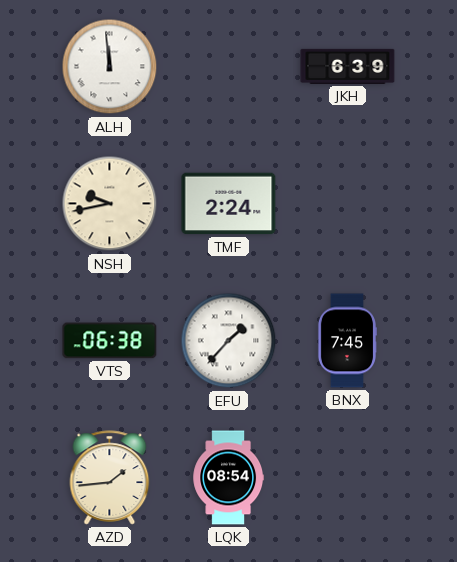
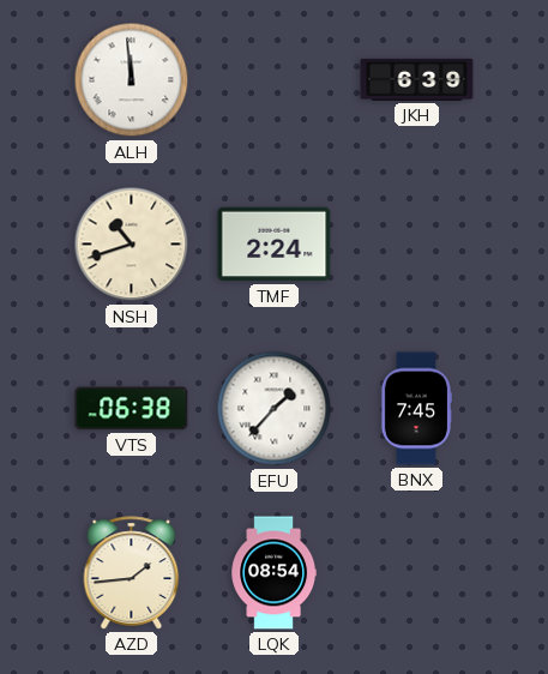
NSH: 9:43 -> 10:42
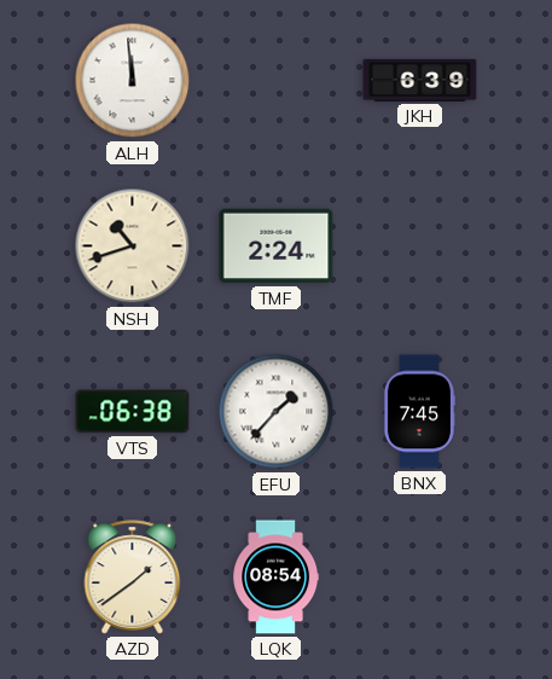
AZD: 1:44 -> 1:39
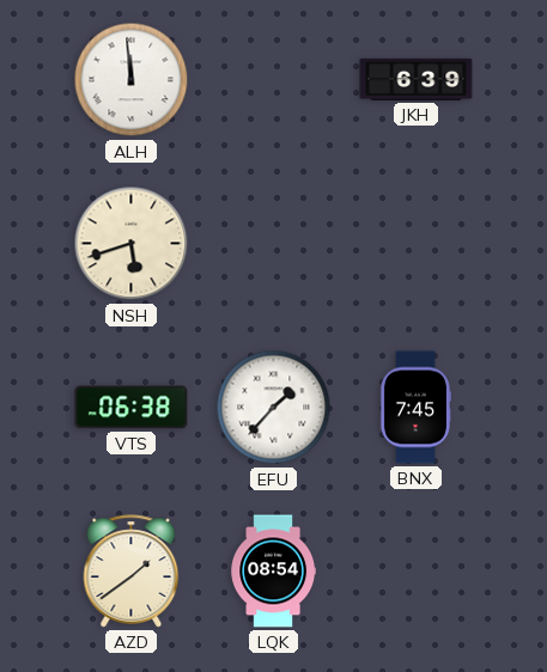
NSH: 10:42 -> 5:42
TMF: 2:24 -> none
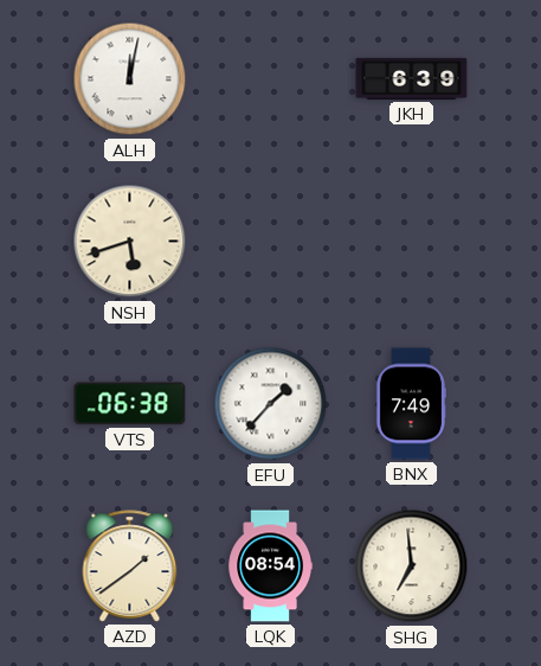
ALH: 11:59 -> 12:02
BNX: 7:45 -> 7:49
SHG: none -> 6:59
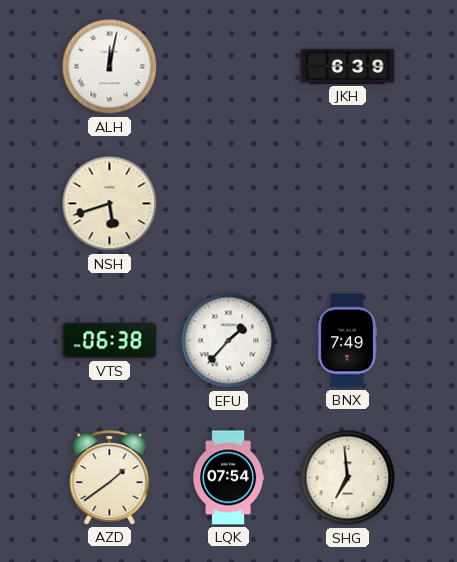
LQK: 08:54 -> 07:54
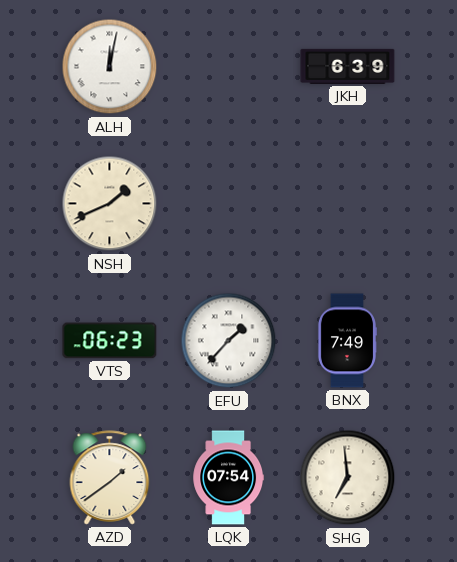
NSH: 5:42 -> 1:41
VTS: 06:38 -> 06:23
